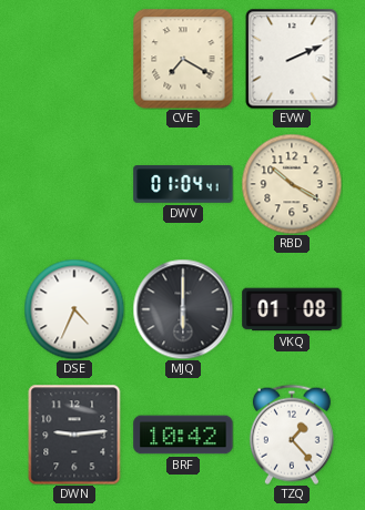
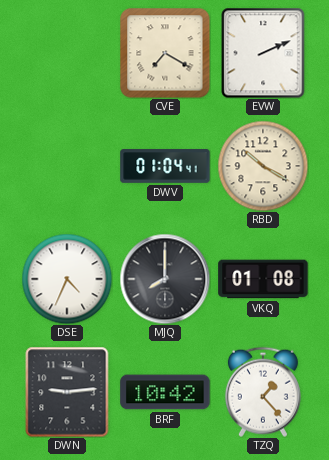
MJQ: 6:00 -> 8:00
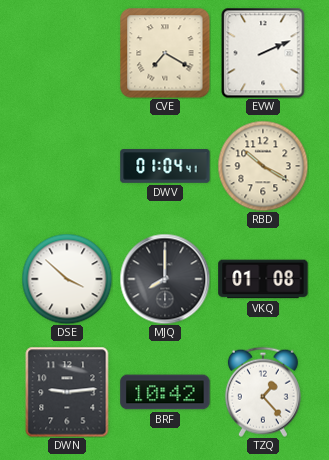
DSE: 4:34 -> 3:52
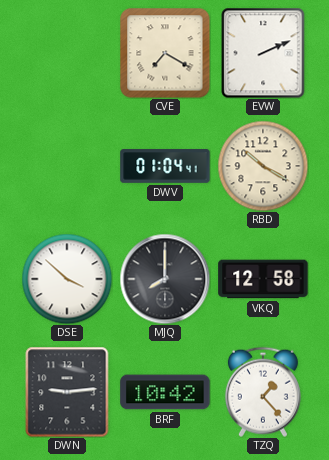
VKQ: 01:08 -> 12:58
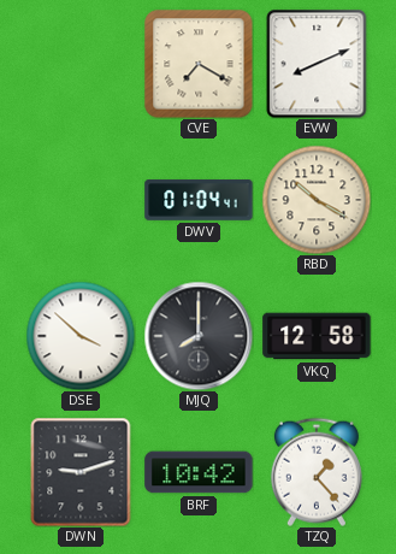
EVW: 2:11 -> 8:11
DWN: 9:14 -> 9:12
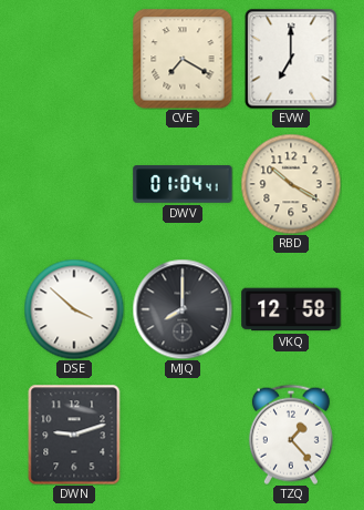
EVW: 8:11 -> 7:00
BRF: 10:42 -> none
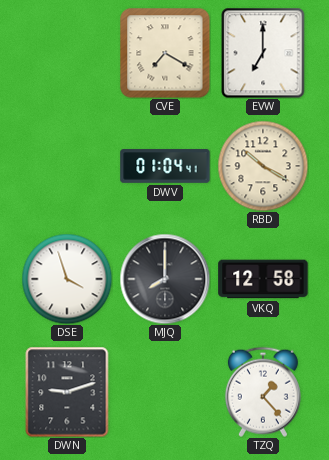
DSE: 3:52 -> 3:57
